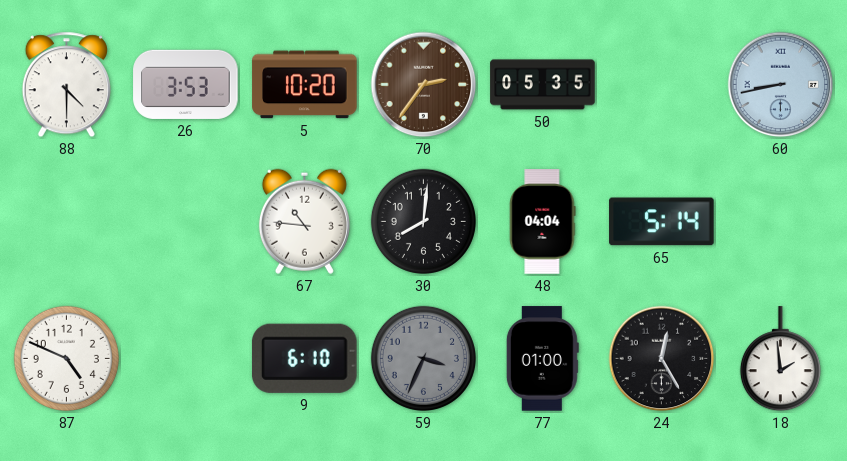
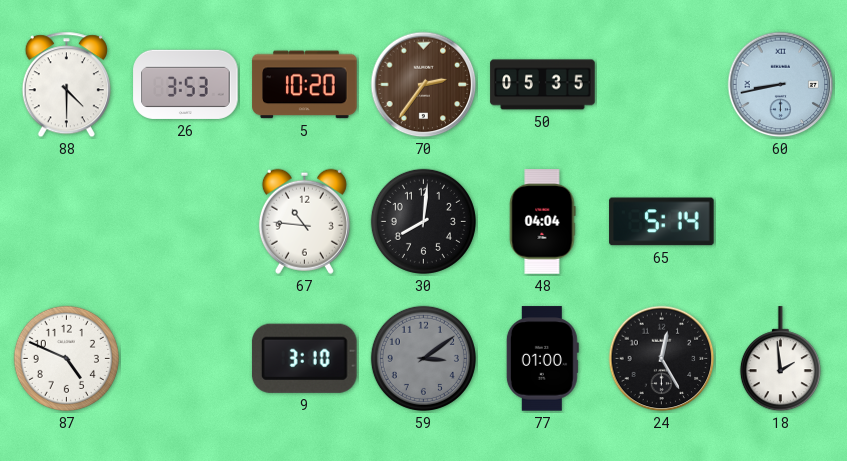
9: 6:10 -> 3:10
59: 3:34 -> 3:09
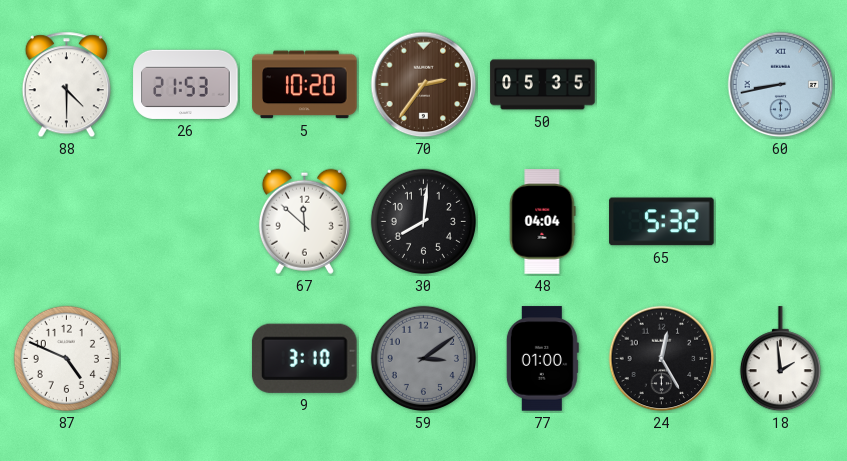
26: 3:53 -> 21:53
67: 10:46 -> 11:52
65: 5:14 -> 5:32
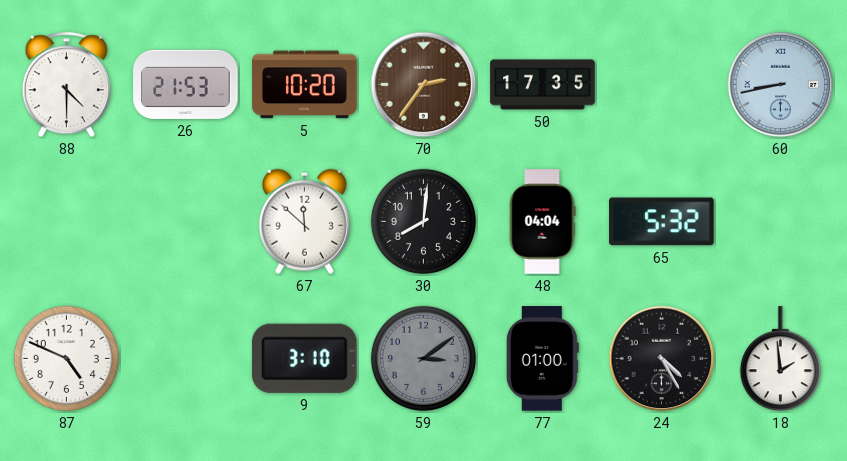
50: 05:35 -> 17:35
24: 12:25 -> 4:25
